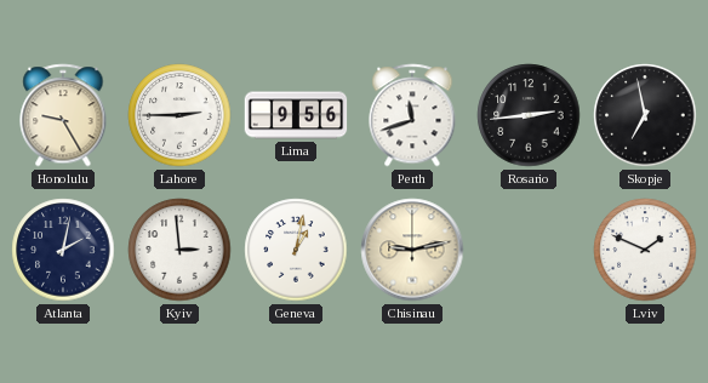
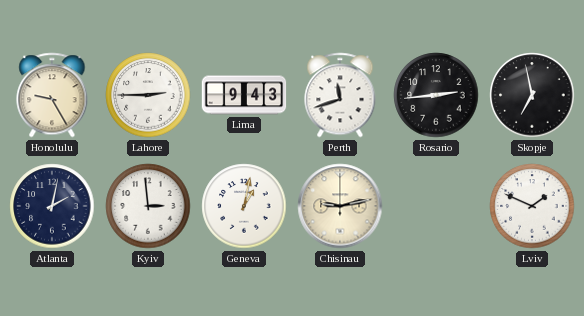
Lima: 9:56 -> 9:43
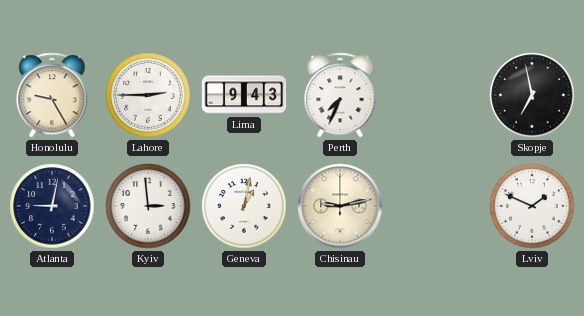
Perth: 11:42 -> 7:34
Rosario: 2:44 -> none
Atlanta: 2:02 -> 9:02
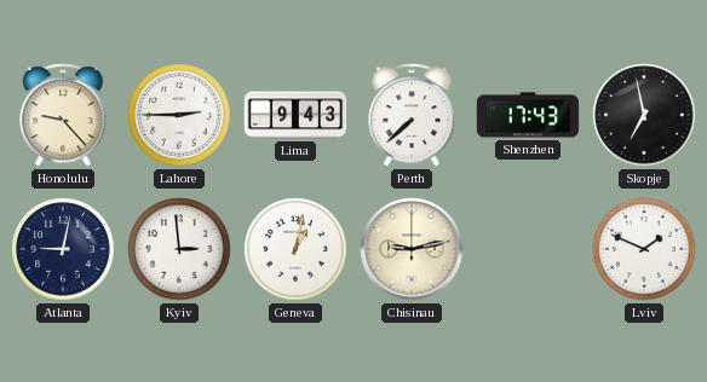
Honolulu: 9:25 -> 9:23
Perth: 7:34 -> 7:38
Shenzhen: none -> 17:43
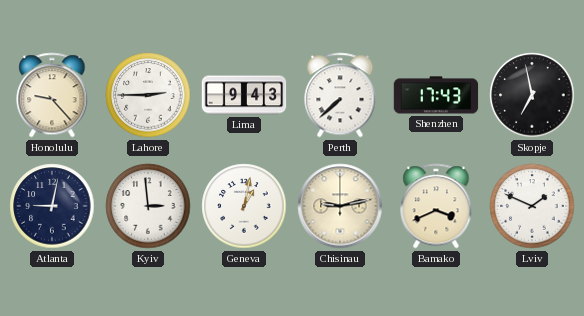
Bamako: none -> 3:41
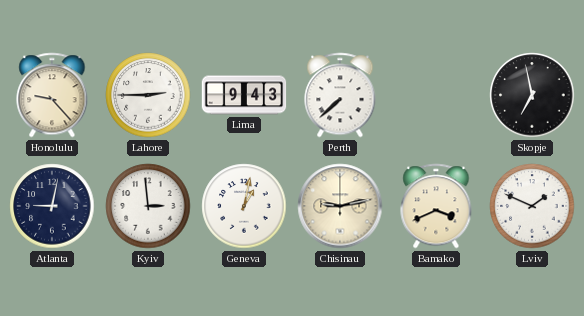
Shenzhen: 17:43 -> none
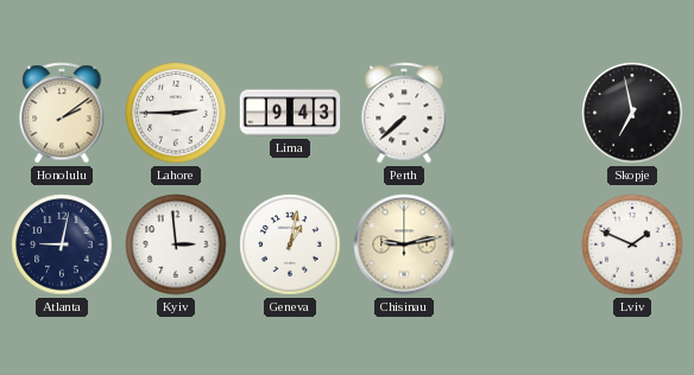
Honolulu: 9:23 -> 2:09
Bamako: 3:41 -> none
